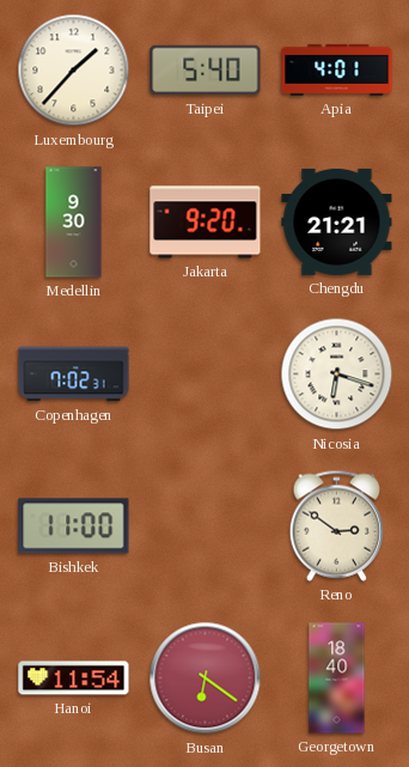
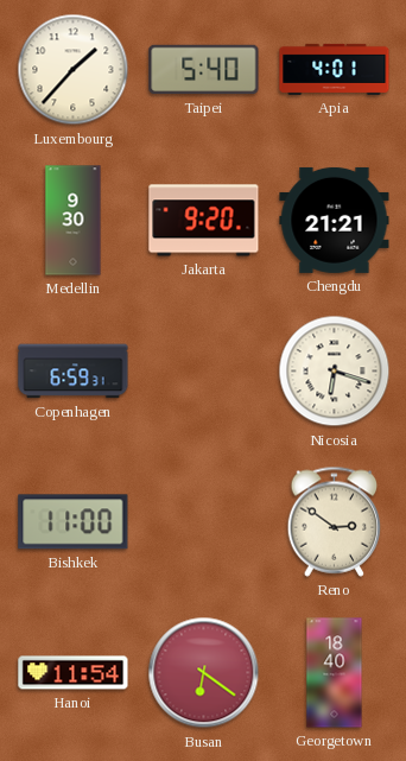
Copenhagen: 7:02 -> 6:59
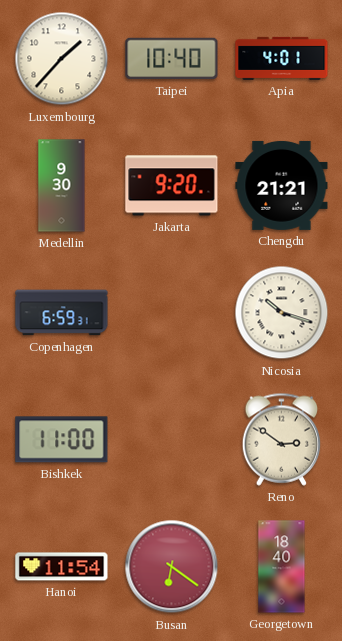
Taipei: 5:40 -> 10:40
Nicosia: 6:18 -> 10:18
